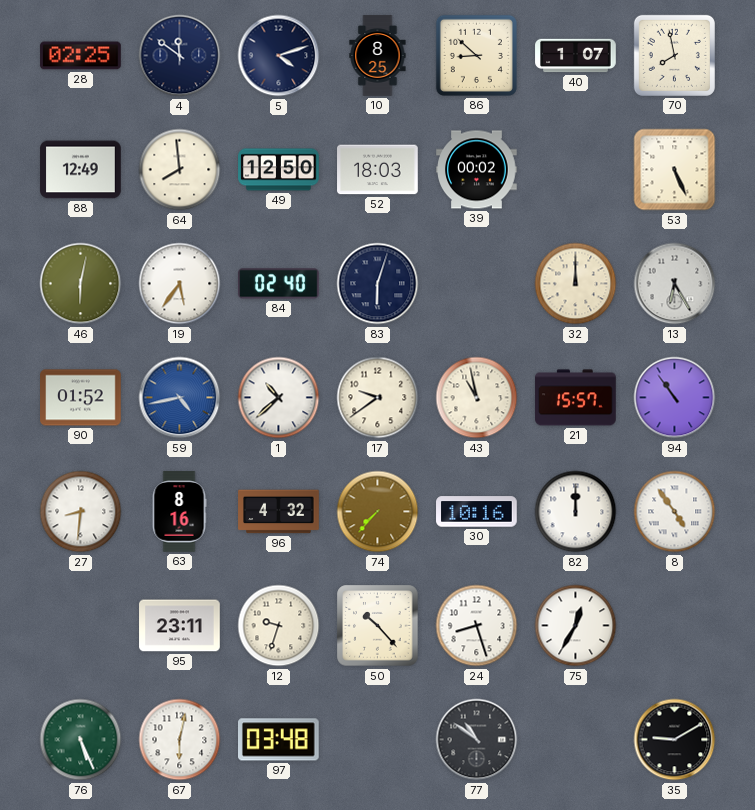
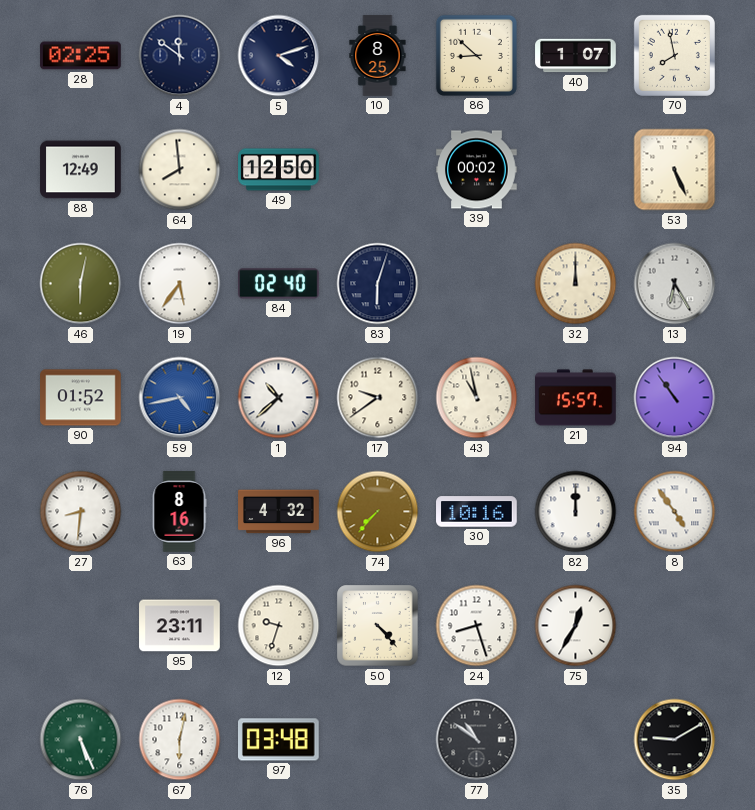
52: 18:03 -> none
50: 10:23 -> 4:23
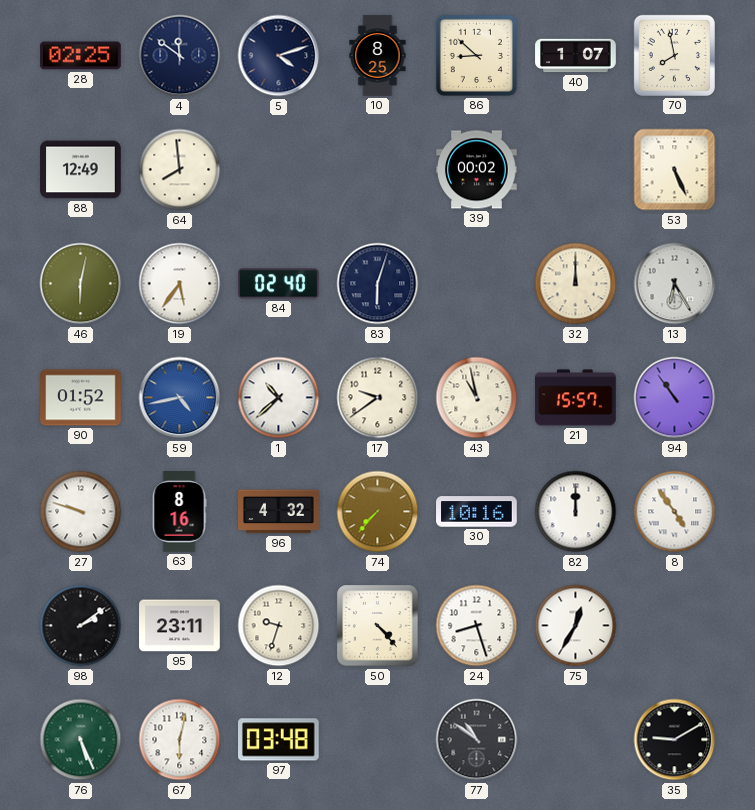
49: 12:50 -> none
27: 8:31 -> 9:48
98: none -> 2:09
